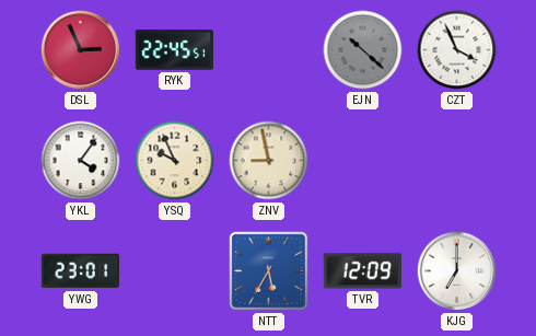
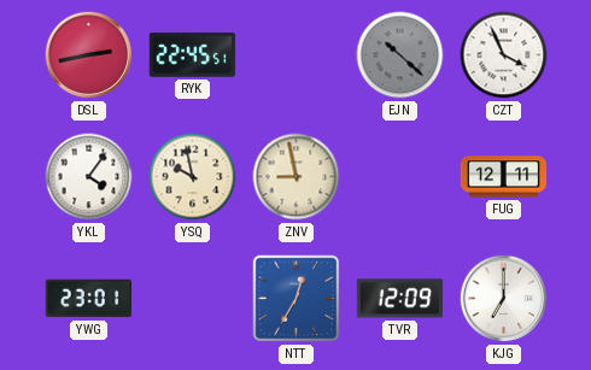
DSL: 2:56 -> 2:43
YSQ: 9:56 -> 9:58
FUG: none -> 12:11
NTT: 5:35 -> 12:35
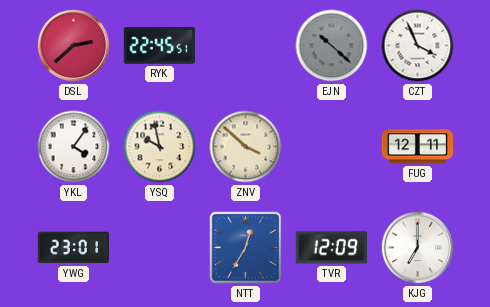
DSL: 2:43 -> 2:38
ZNV: 8:58 -> 3:52
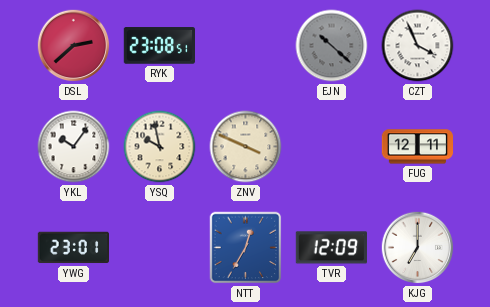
RYK: 22:45 -> 23:08
YKL: 4:06 -> 10:06
ZNV: 3:52 -> 3:49
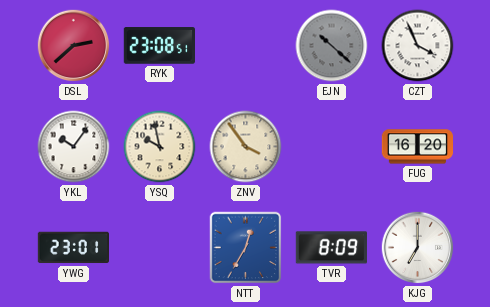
ZNV: 3:49 -> 3:54
FUG: 12:11 -> 16:20
TVR: 12:09 -> 8:09
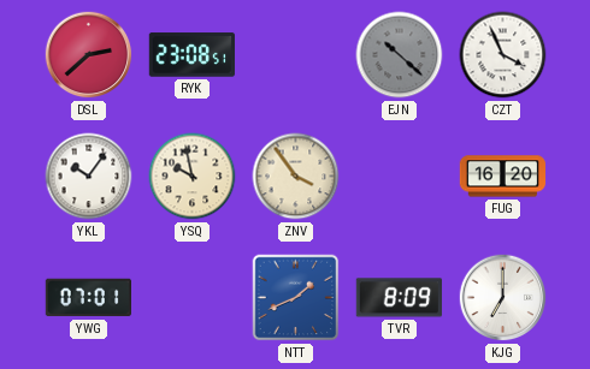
YWG: 23:01 -> 07:01
NTT: 12:35 -> 1:41
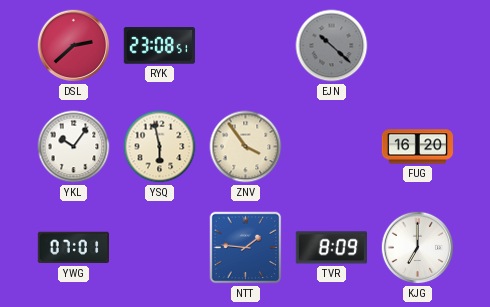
CZT: 3:56 -> none
YSQ: 9:58 -> 5:58
NTT: 1:41 -> 1:46
